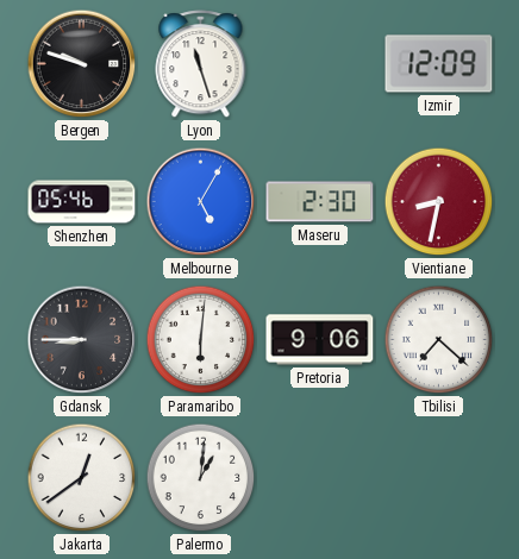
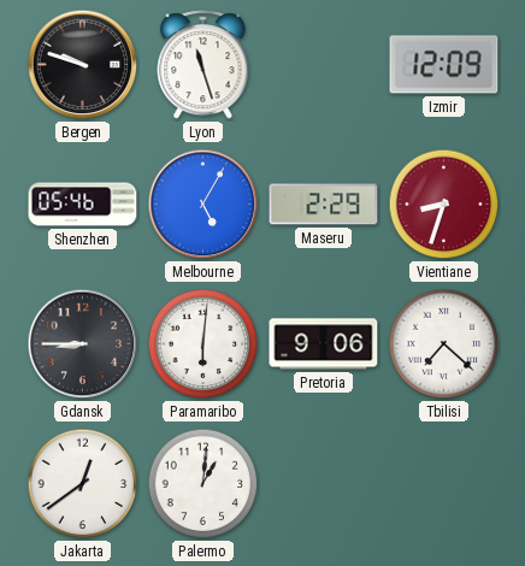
Maseru: 2:30 -> 2:29
Vientiane: 8:32 -> 8:33
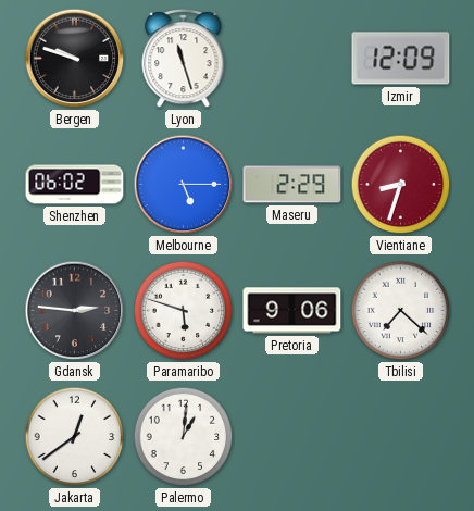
Shenzhen: 05:46 -> 06:02
Melbourne: 5:05 -> 5:15
Gdansk: 8:45 -> 2:46
Paramaribo: 6:01 -> 5:48
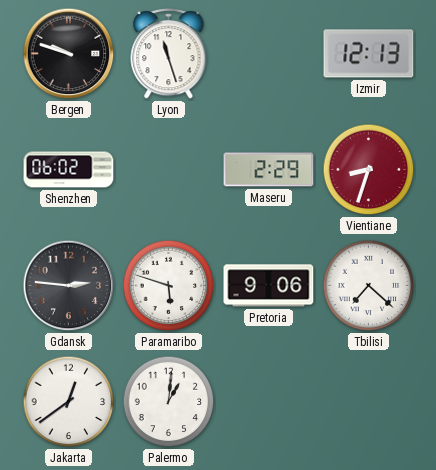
Izmir: 12:09 -> 12:13
Melbourne: 5:15 -> none
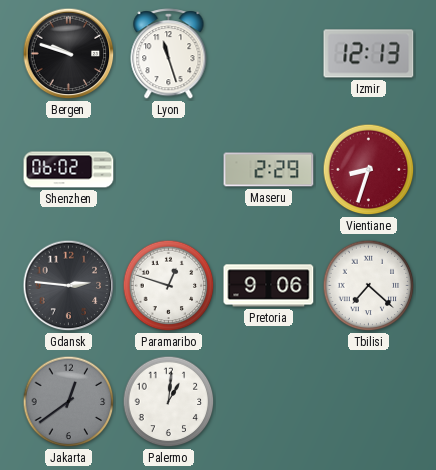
Paramaribo: 5:48 -> 12:48
Jakarta dial: white -> grey
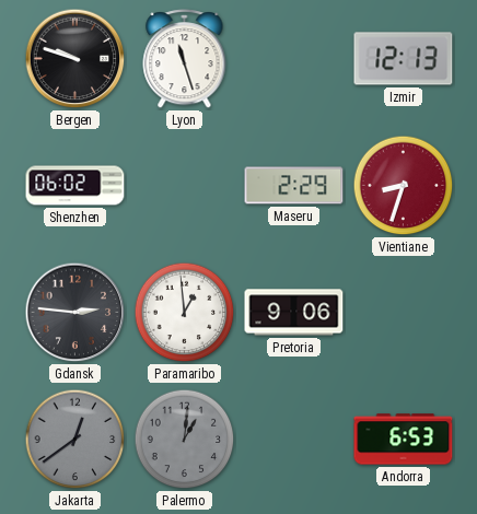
Paramaribo: 12:48 -> 12:59
Tbilisi: 7:22 -> none
Palermo dial: white -> grey
Andorra: none -> 6:53
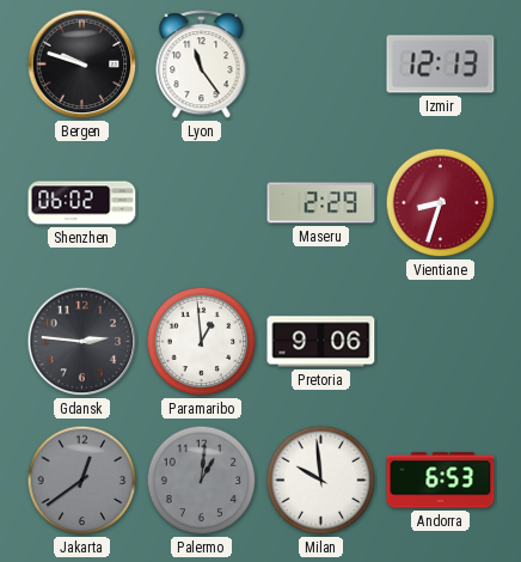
Lyon: 11:27 -> 11:24
Milan: none -> 9:59
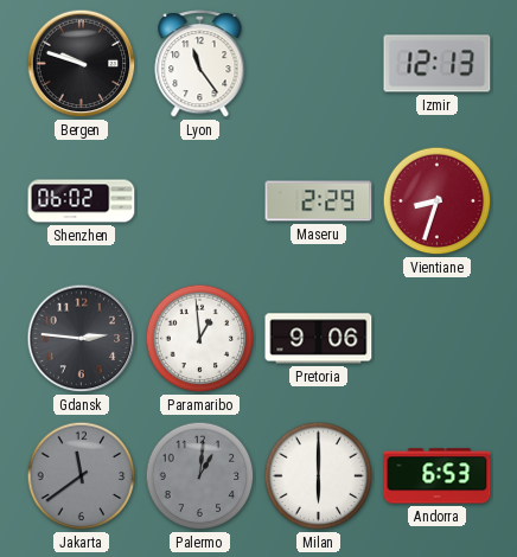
Jakarta: 12:39 -> 11:39
Milan: 9:59 -> 6:00
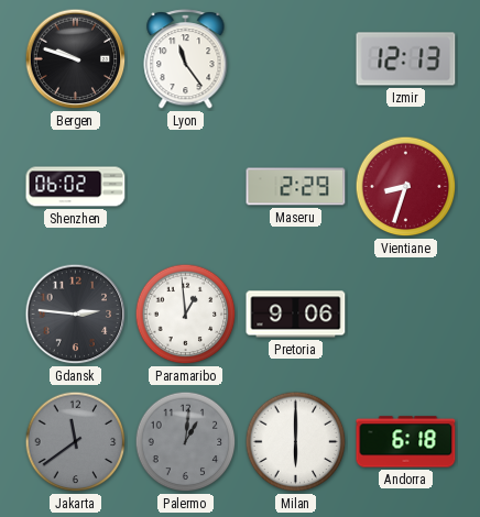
Andorra: 6:53 -> 6:18
